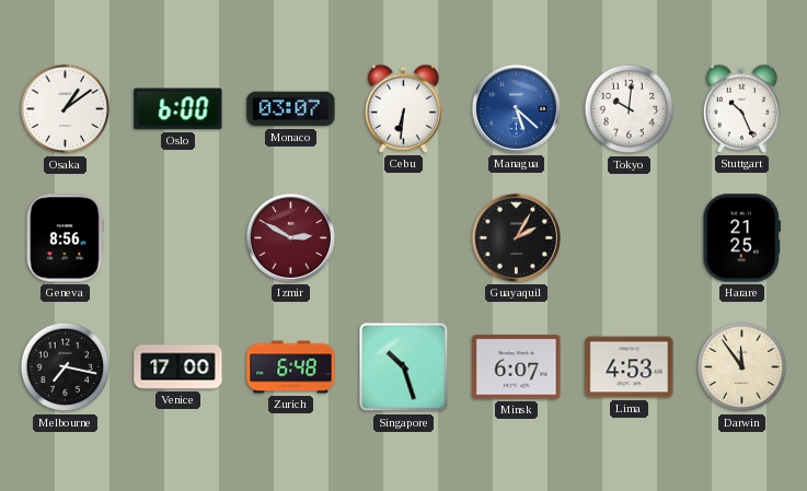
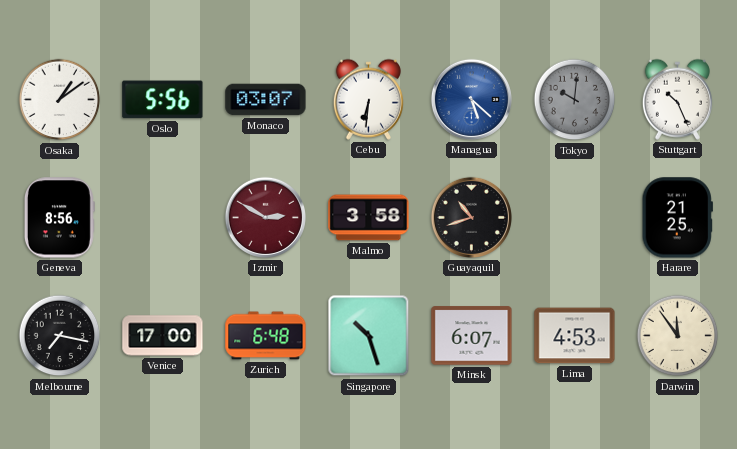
Oslo: 6:00 -> 5:56
Tokyo dial: white -> grey
Malmo: none -> 3:58
Guayaquil: 2:05 -> 10:42
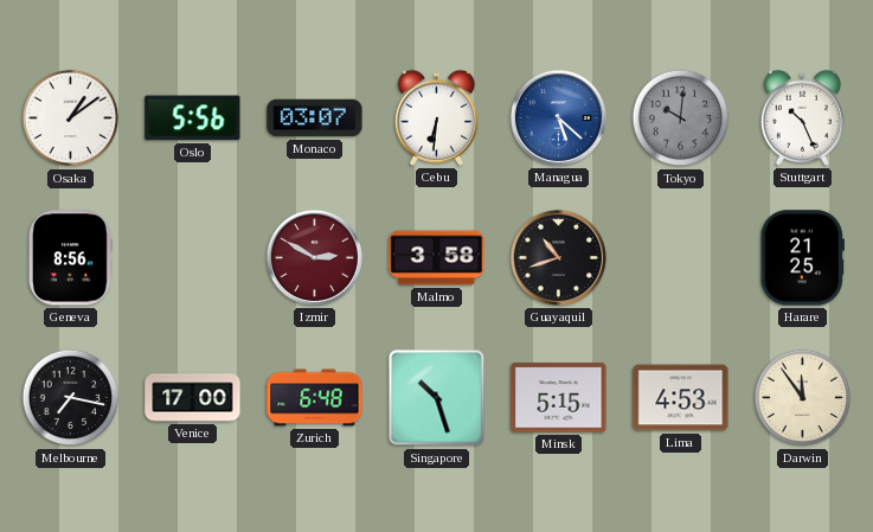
Minsk: 6:07 -> 5:15
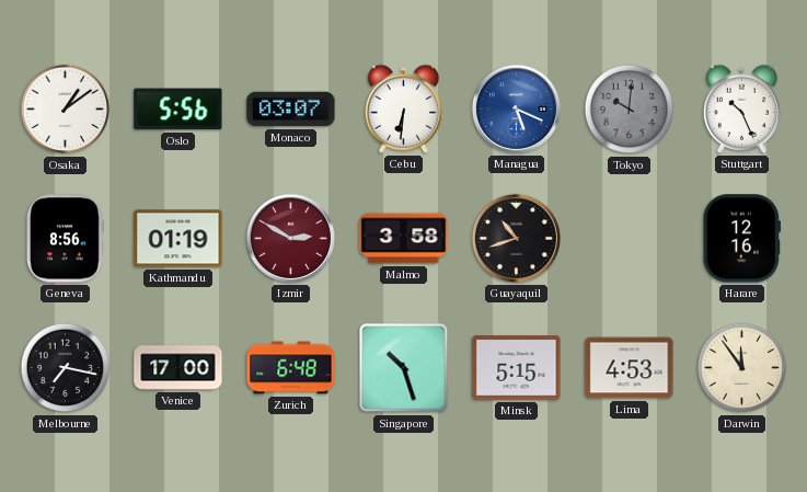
Managua: 5:22 -> 5:19
Kathmandu: none -> 01:19
Harare: 21:25 -> 12:16
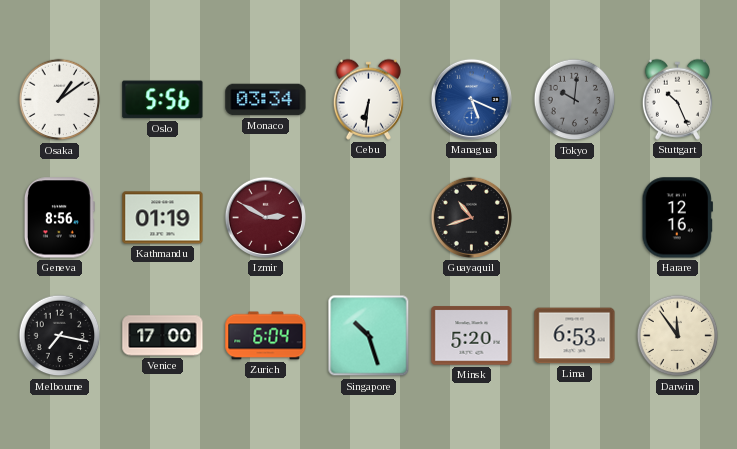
Monaco: 03:07 -> 03:34
Malmo: 3:58 -> none
Zurich: 6:48 -> 6:04
Minsk: 5:15 -> 5:20
Lima: 4:53 -> 6:53
